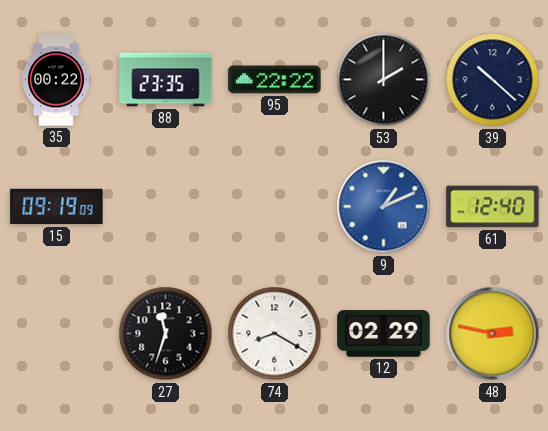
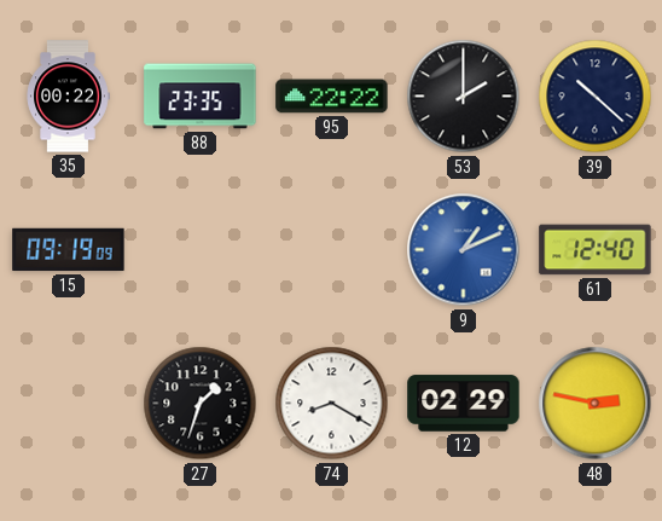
27: 11:33 -> 1:33
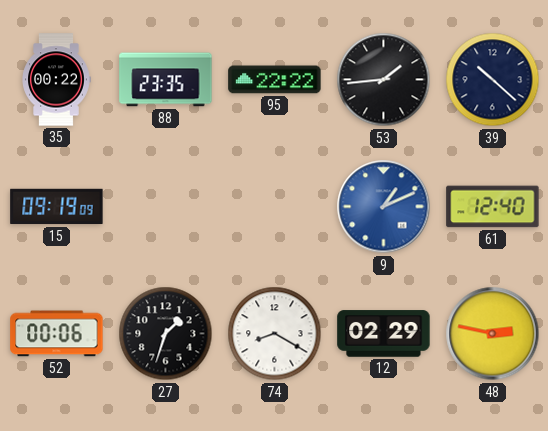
53: 2:00 -> 1:44
52: none -> 00:06
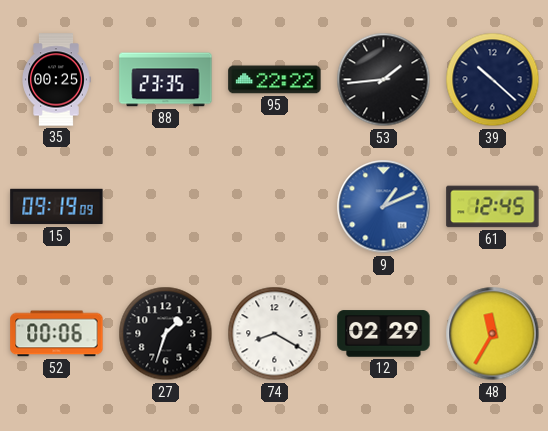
35: 00:22 -> 00:25
61: 12:40 -> 12:45
48: 2:47 -> 11:35
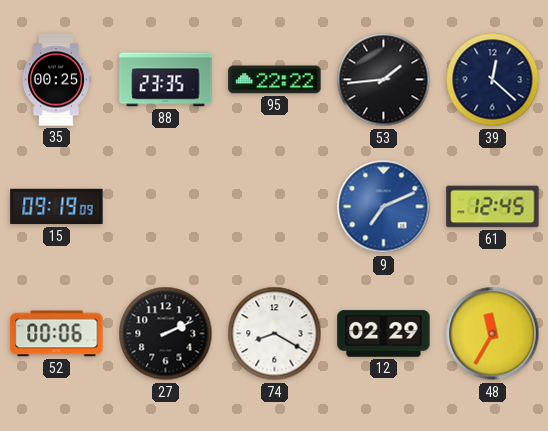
39: 10:22 -> 12:22
9: 1:11 -> 7:11
27: 1:33 -> 2:11
